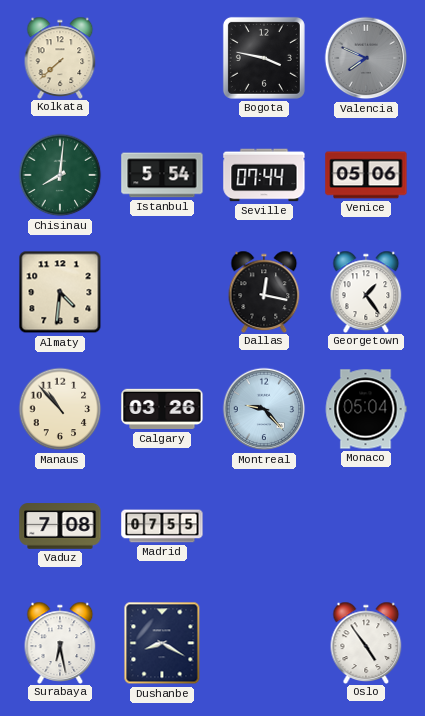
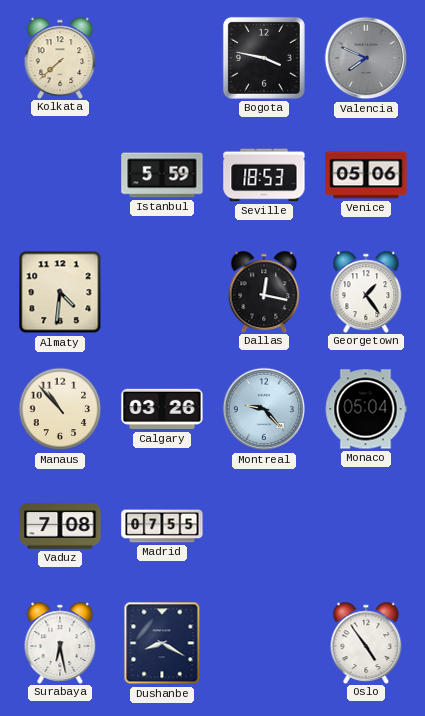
Chisinau: 8:01 -> none
Istanbul: 5:54 -> 5:59
Seville: 07:44 -> 18:53
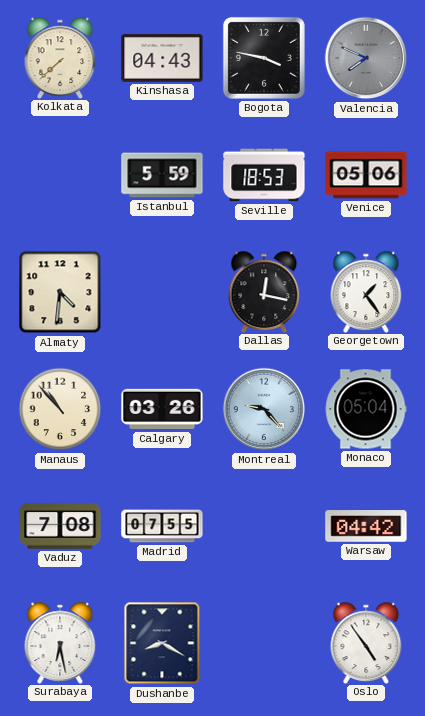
Kinshasa: none -> 04:43
Warsaw: none -> 04:42
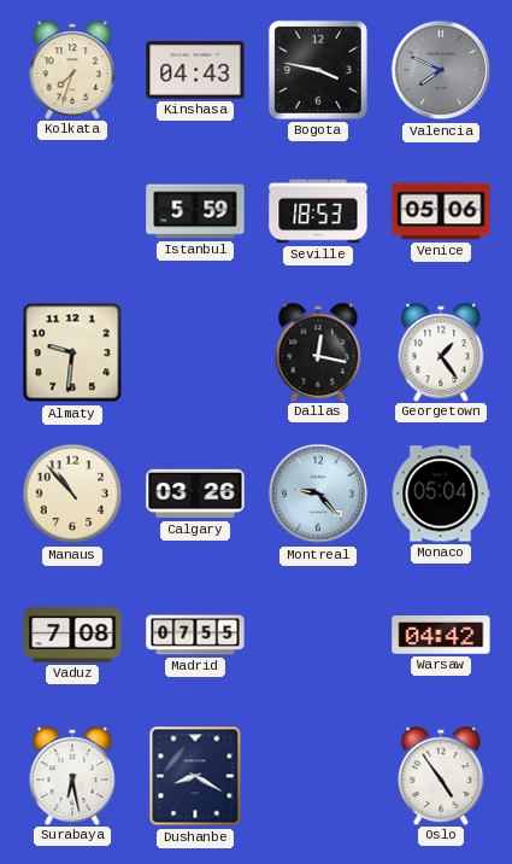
Kolkata: 7:38 -> 7:33
Almaty: 4:31 -> 9:31
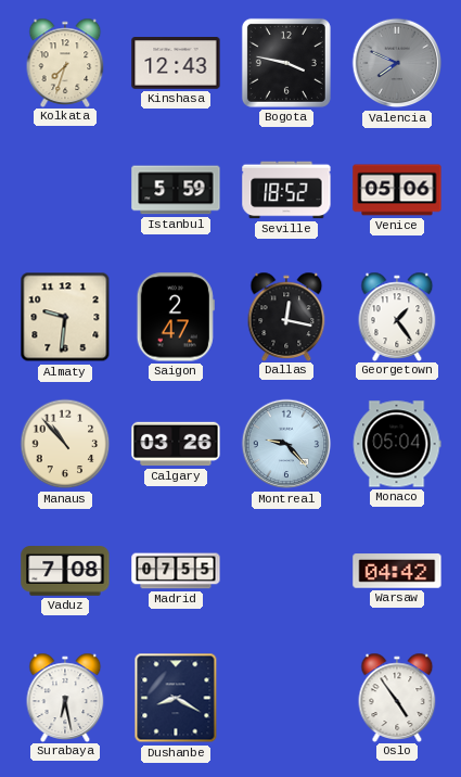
Kinshasa: 04:43 -> 12:43
Seville: 18:53 -> 18:52
Saigon: none -> 2:47
